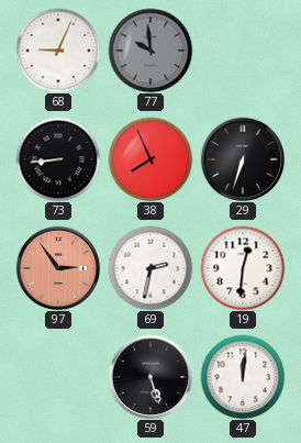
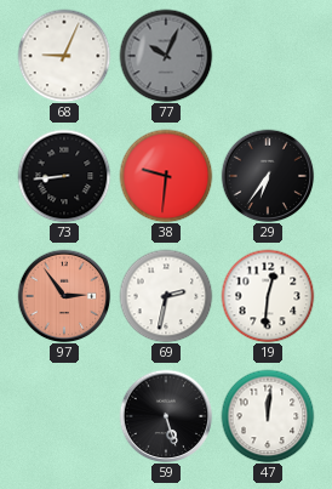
77: 9:59 -> 10:04
38: 7:56 -> 9:31
29: 6:33 -> 6:36
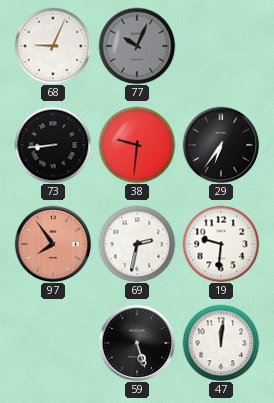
97: 2:54 -> 7:54
19: 12:31 -> 9:31
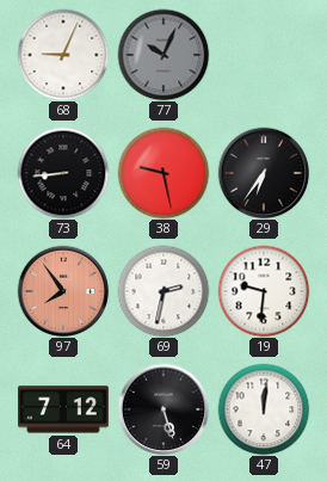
38: 9:31 -> 9:28
64: none -> 7:12
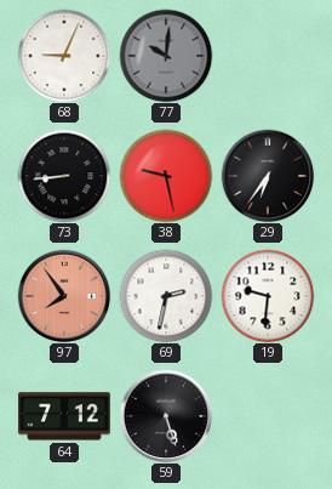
77: 10:04 -> 10:01
47: 12:01 -> none
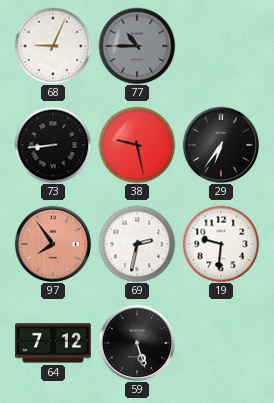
77: 10:01 -> 10:45
